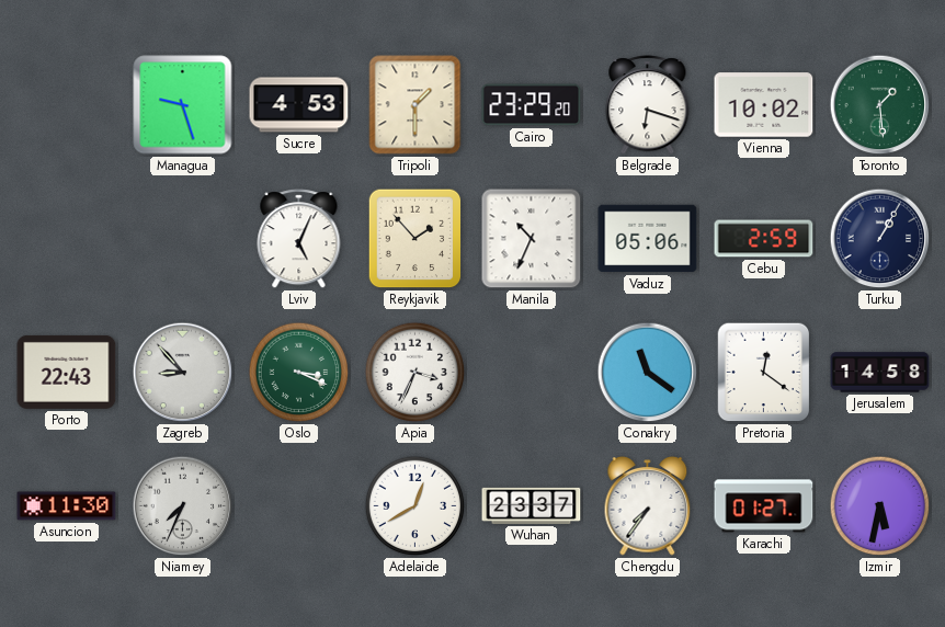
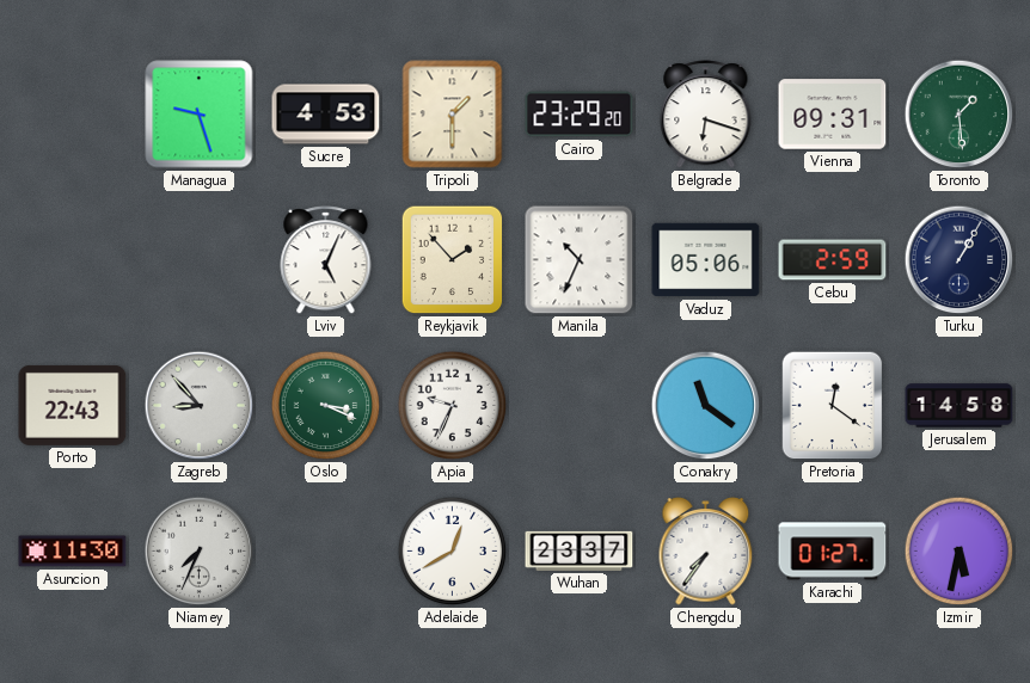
Vienna: 10:02 -> 09:31
Apia: 3:34 -> 9:34
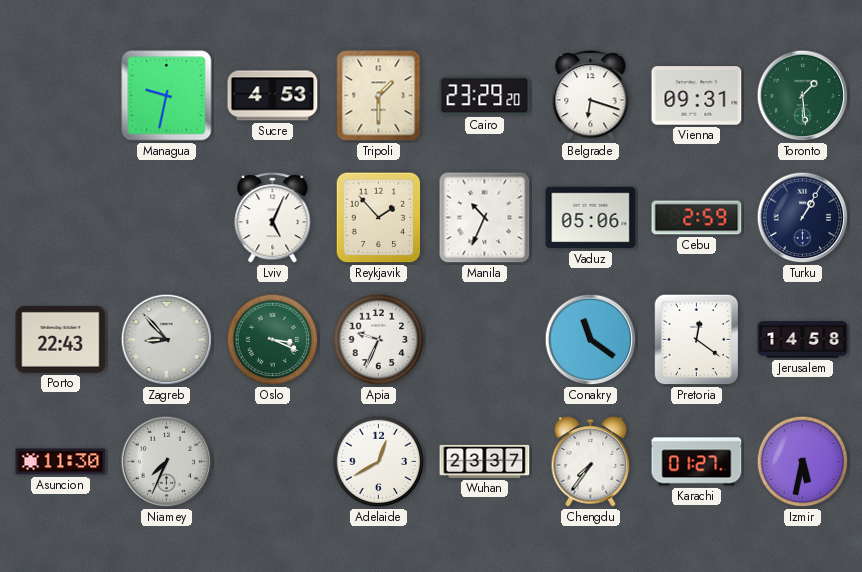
Managua: 9:27 -> 9:32
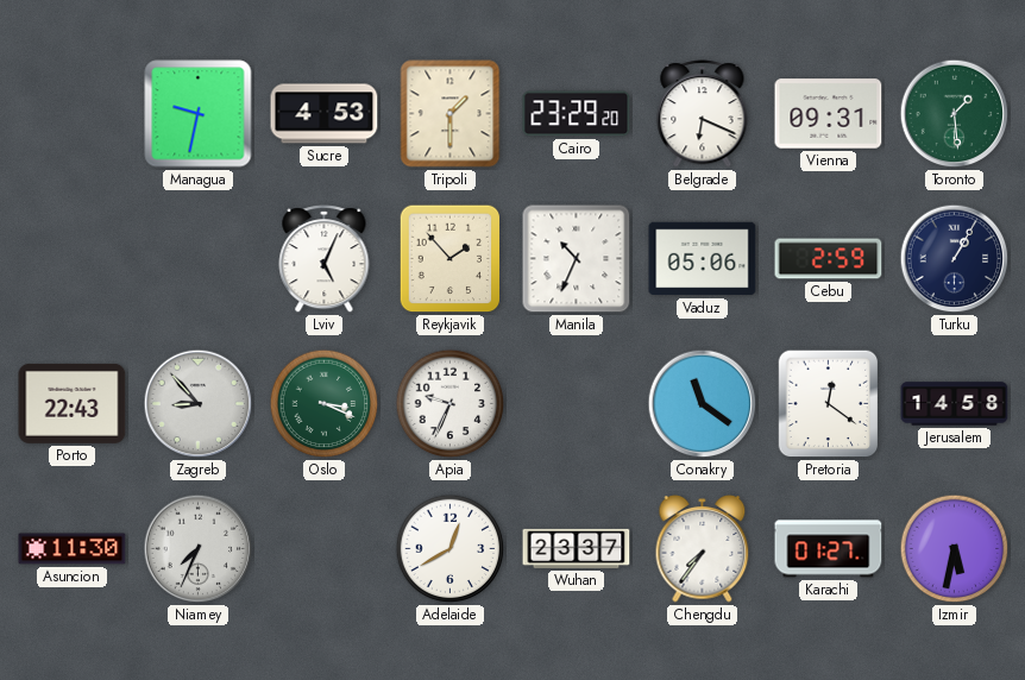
Belgrade: 6:18 -> 6:19
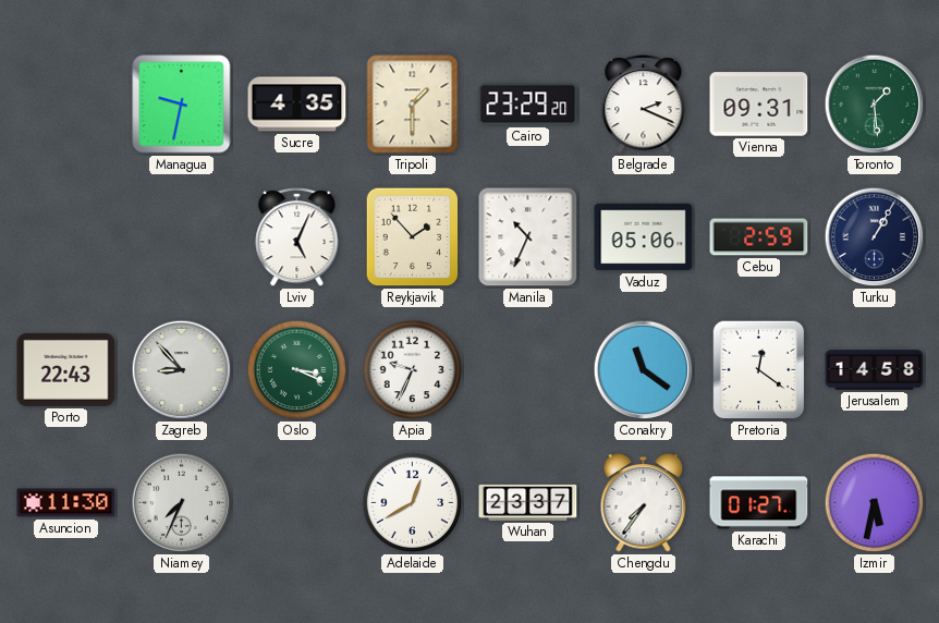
Sucre: 4:53 -> 4:35
Belgrade: 6:19 -> 2:19
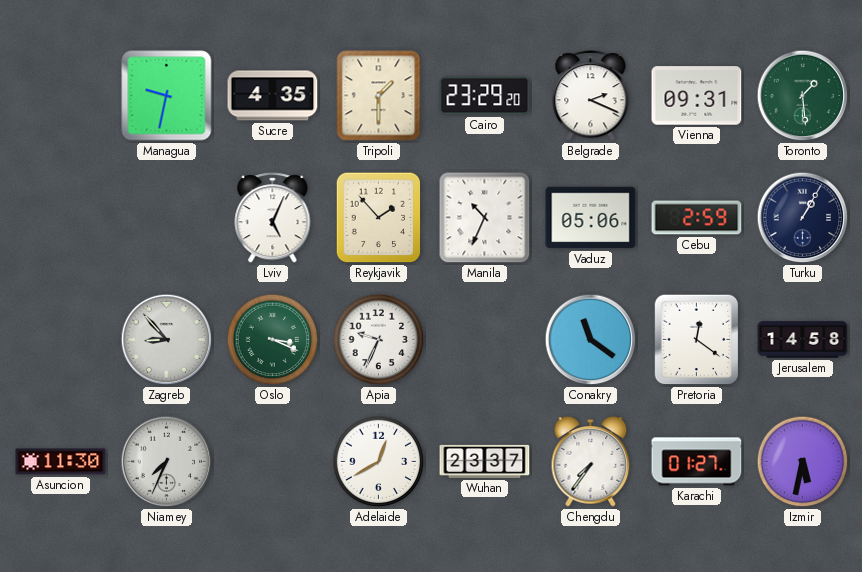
Porto: 22:43 -> none
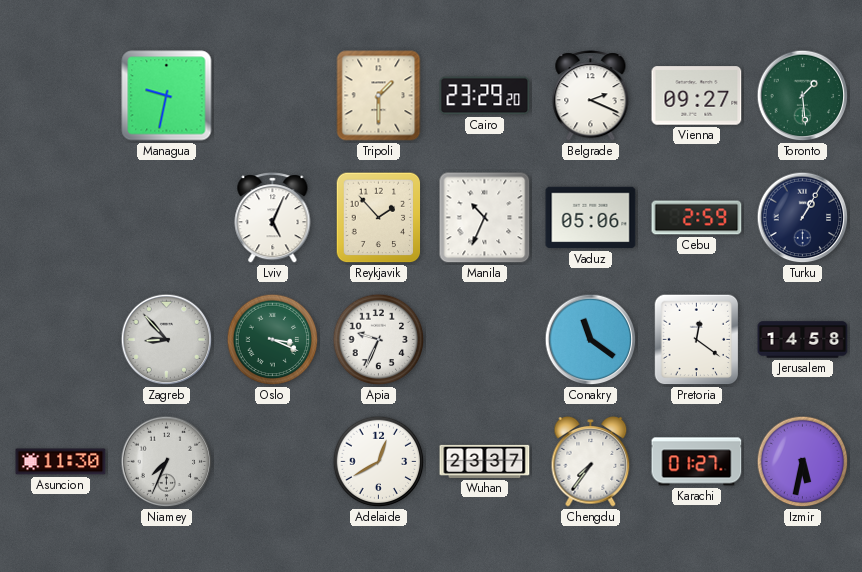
Sucre: 4:35 -> none
Vienna: 09:31 -> 09:27
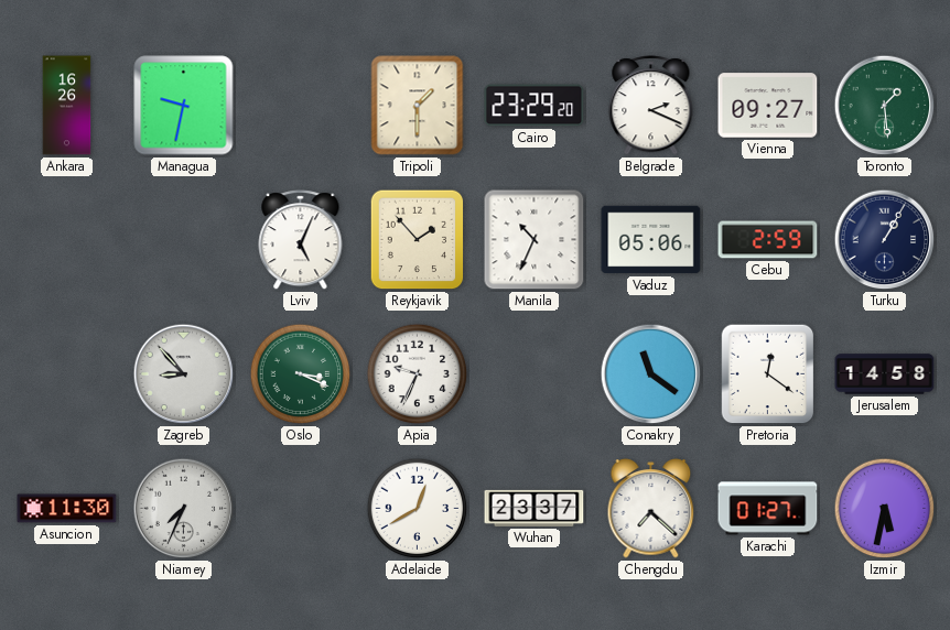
Ankara: none -> 16:26
Chengdu: 7:36 -> 7:22
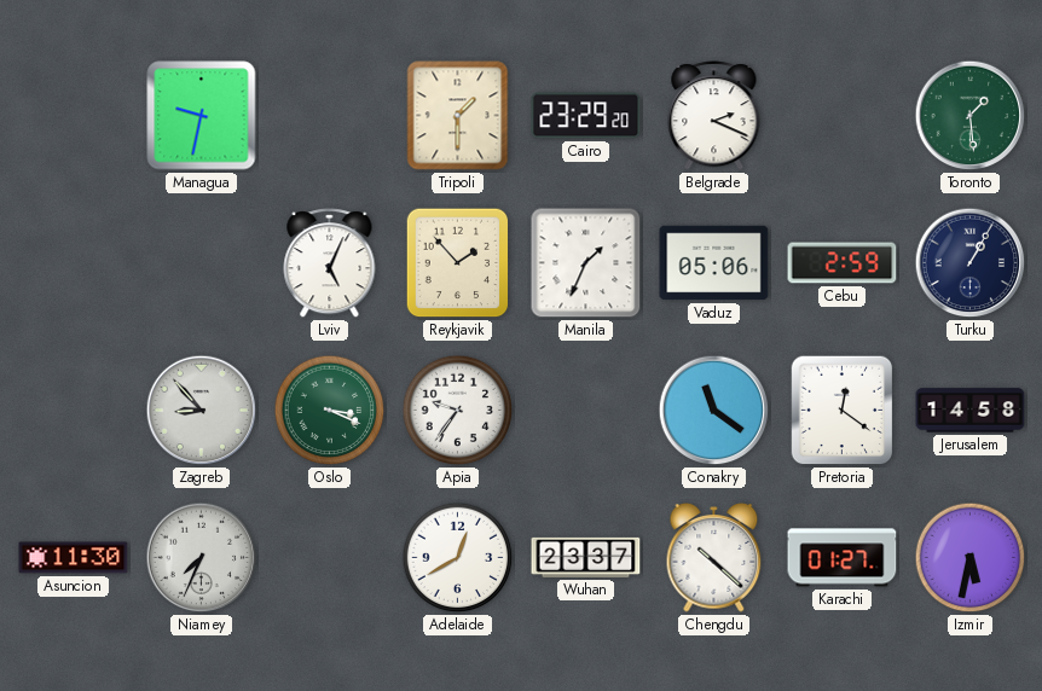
Ankara: 16:26 -> none
Vienna: 09:27 -> none
Manila: 10:34 -> 1:34
Apia: 9:34 -> 9:36
Chengdu: 7:22 -> 10:22
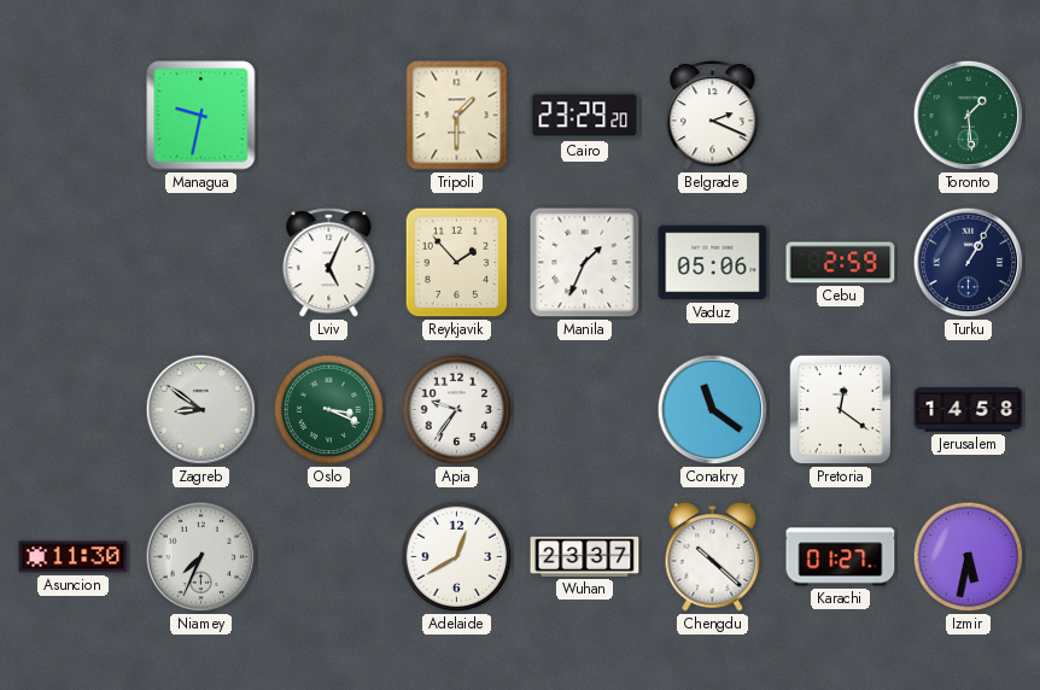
Zagreb: 8:53 -> 8:51
